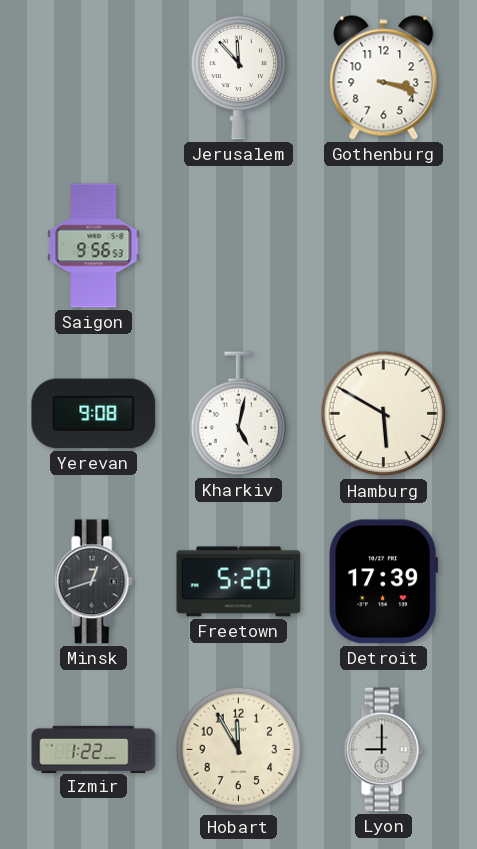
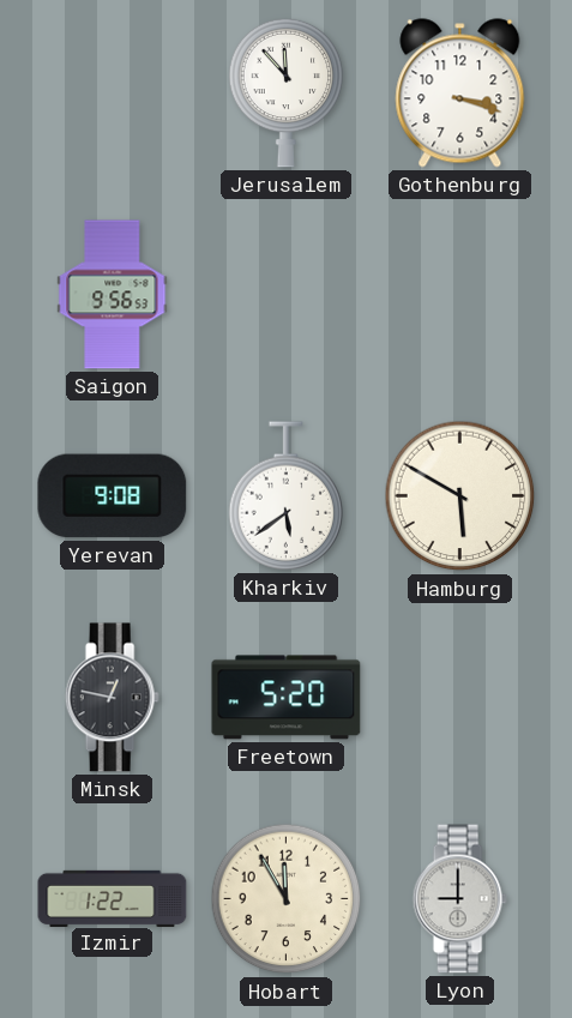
Kharkiv: 5:02 -> 5:39
Minsk: 12:42 -> 12:47
Detroit: 17:39 -> none
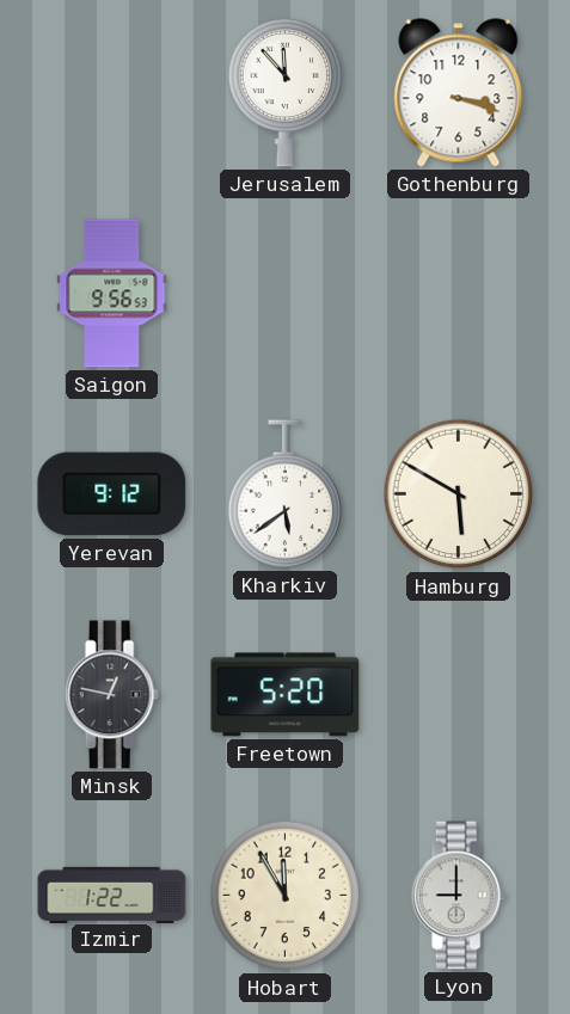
Yerevan: 9:08 -> 9:12
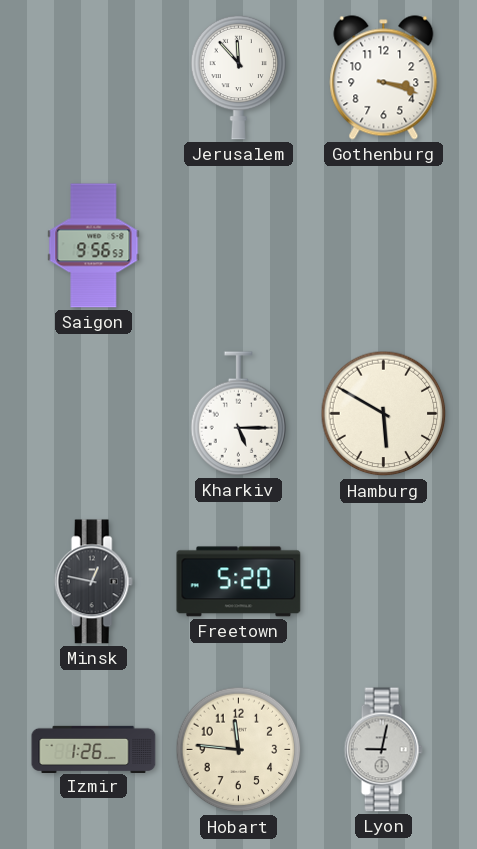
Yerevan: 9:12 -> none
Kharkiv: 5:39 -> 5:15
Izmir: 1:22 -> 1:26
Hobart: 11:55 -> 11:46
Lyon: 9:00 -> 9:02
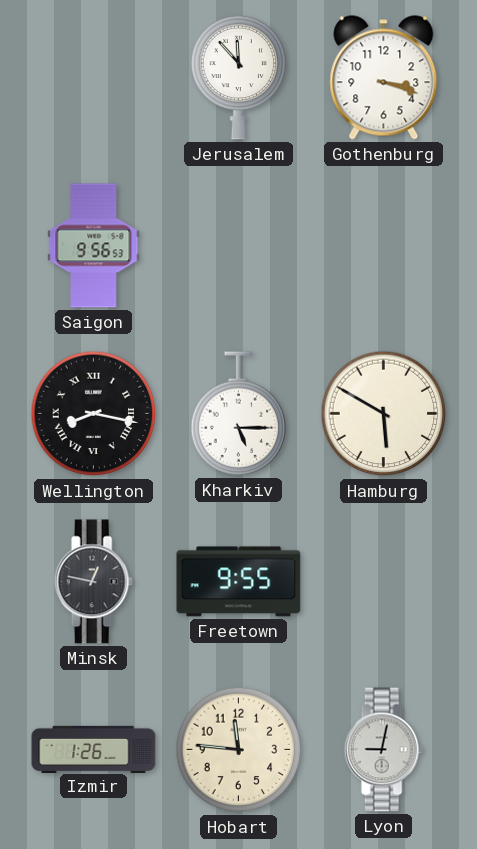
Wellington: none -> 8:17
Freetown: 5:20 -> 9:55
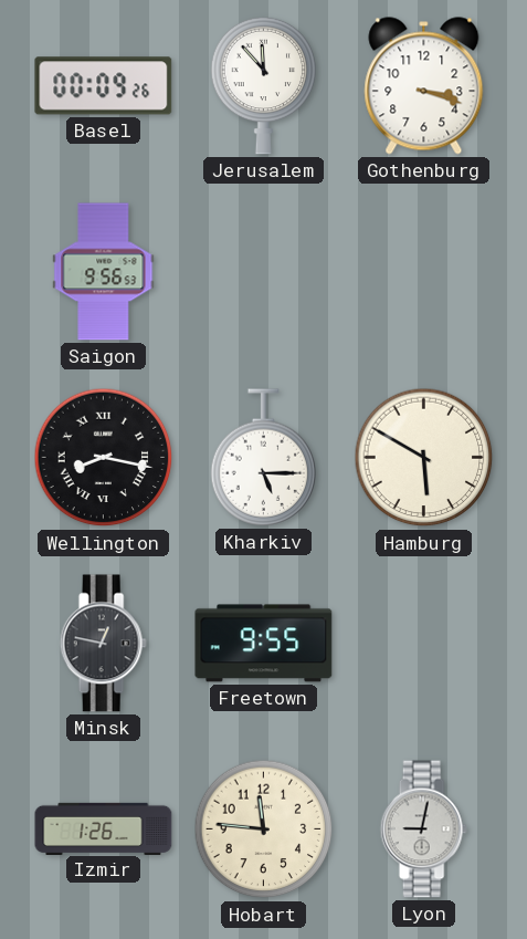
Basel: none -> 00:09
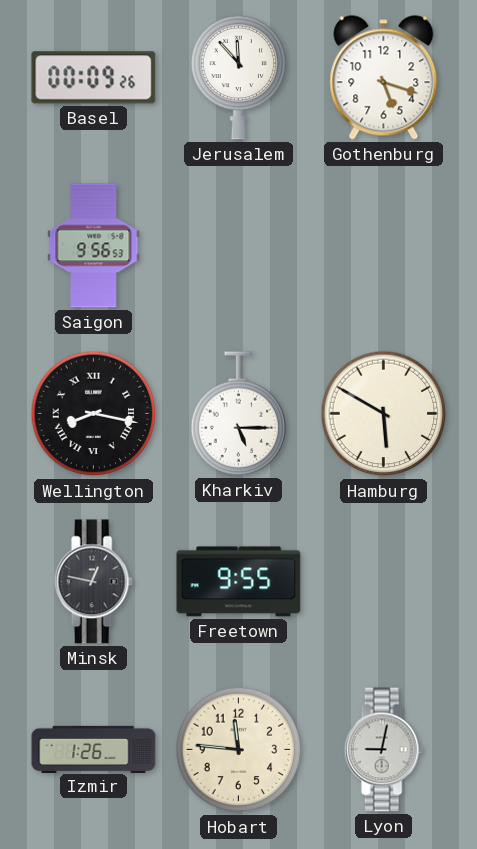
Gothenburg: 3:18 -> 5:18
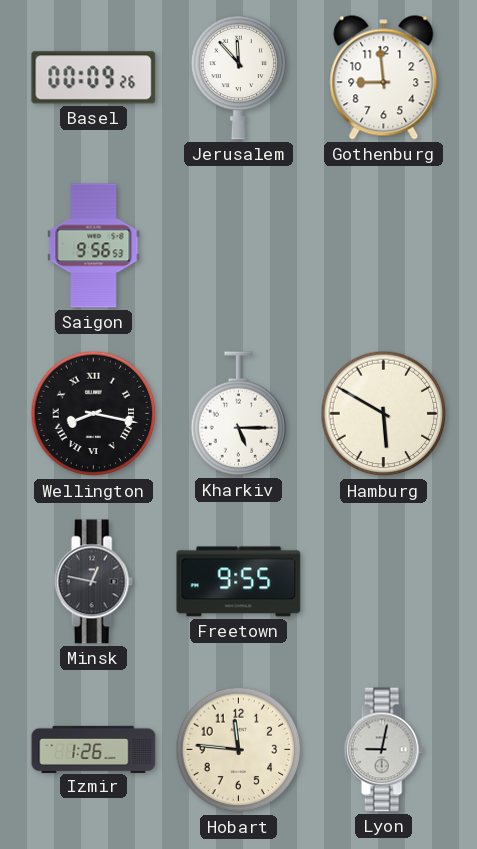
Gothenburg: 5:18 -> 8:59
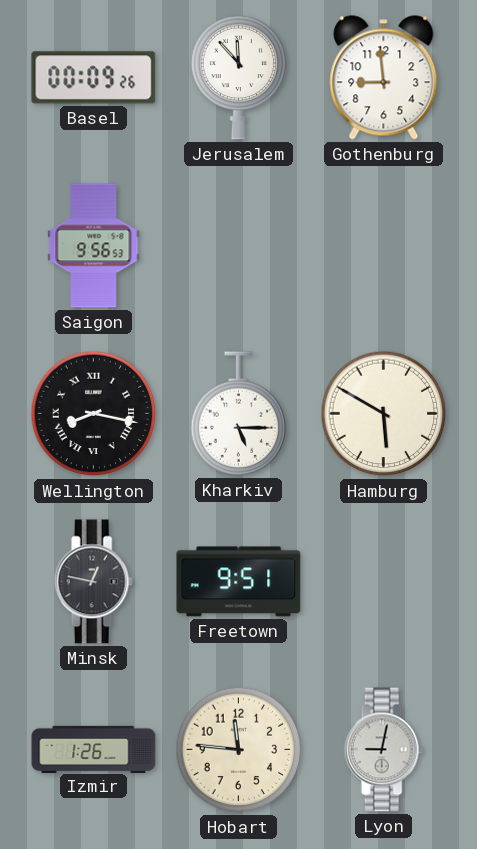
Freetown: 9:55 -> 9:51
